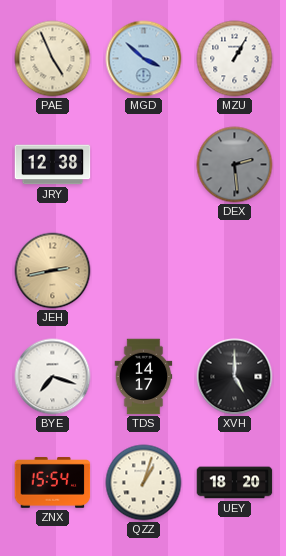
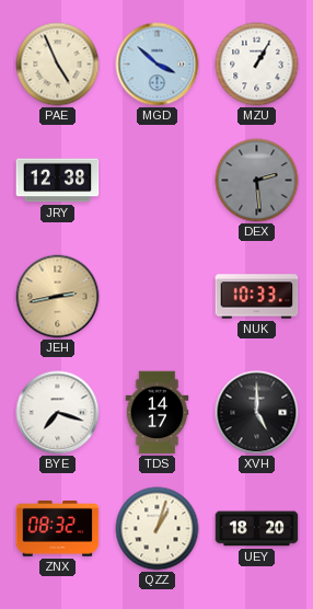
NUK: none -> 10:33
ZNX: 15:54 -> 08:32
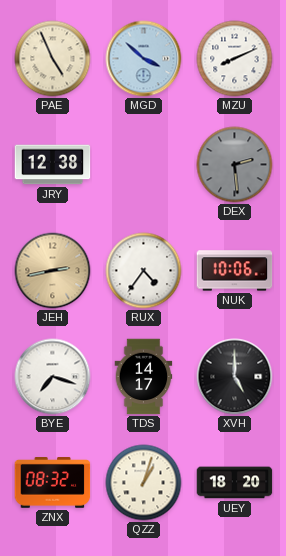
MZU: 1:05 -> 8:11
RUX: none -> 4:36
NUK: 10:33 -> 10:06
